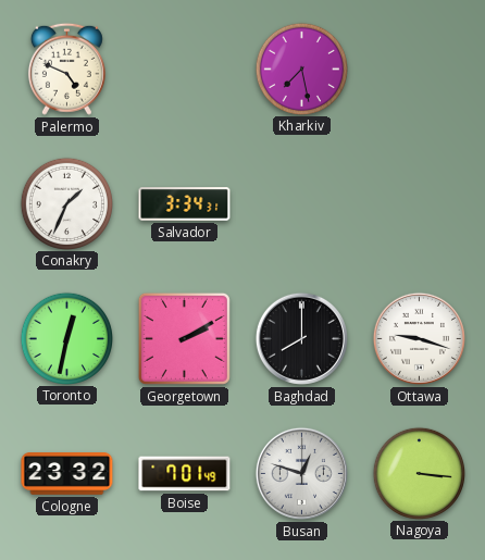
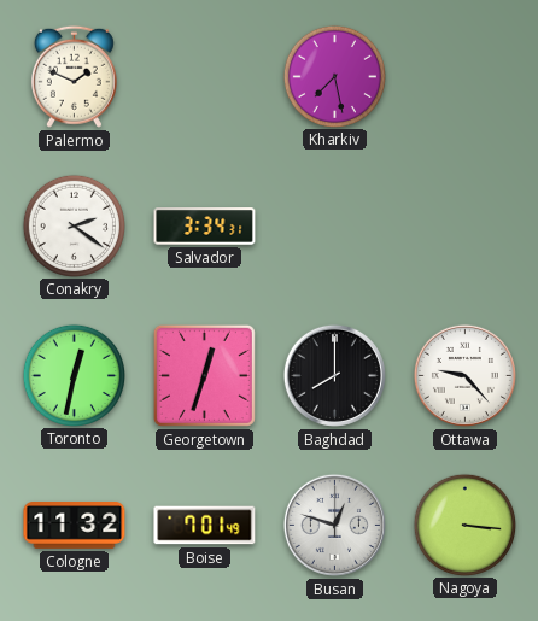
Palermo: 4:49 -> 1:49
Conakry: 1:34 -> 2:21
Georgetown: 2:10 -> 12:33
Ottawa: 9:18 -> 9:23
Cologne: 23:32 -> 11:32
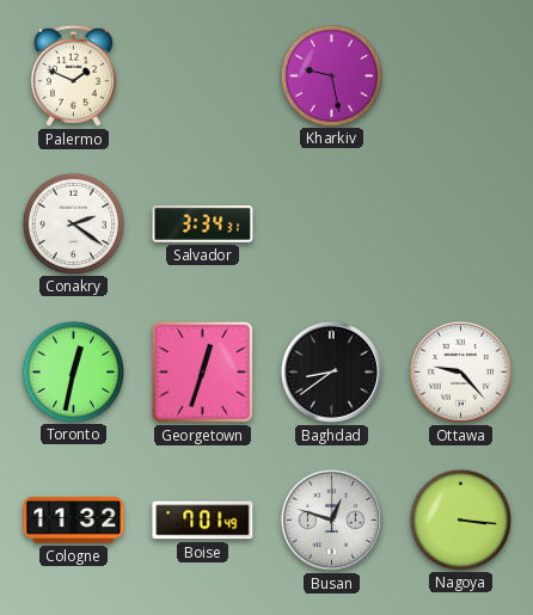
Kharkiv: 7:28 -> 9:28
Baghdad: 8:00 -> 8:39
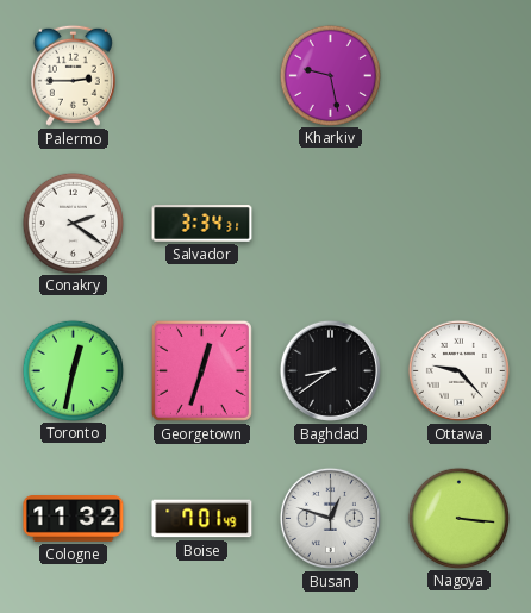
Palermo: 1:49 -> 2:45
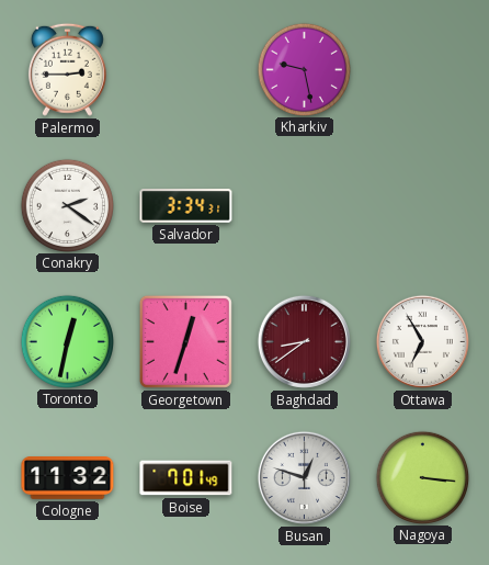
Baghdad dial: black -> burgundy
Ottawa: 9:23 -> 6:55
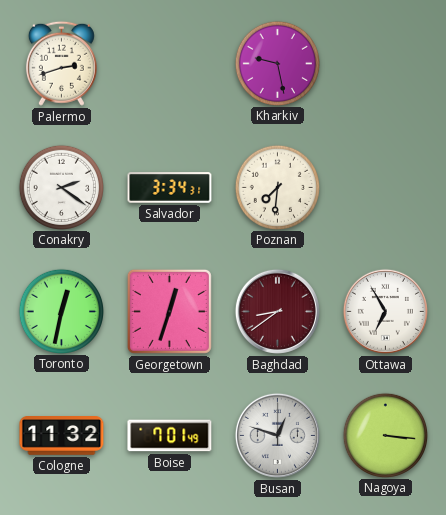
Palermo: 2:45 -> 2:42
Poznan: none -> 7:31
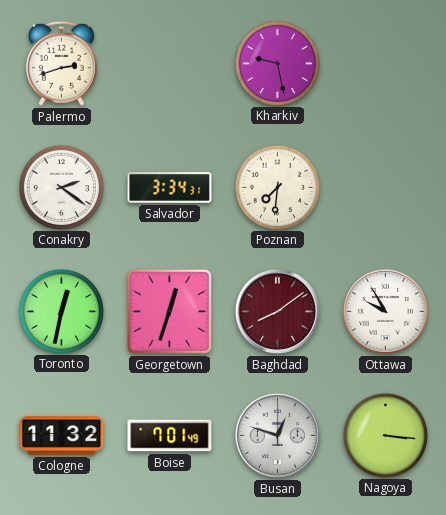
Baghdad: 8:39 -> 8:09
Ottawa: 6:55 -> 9:55
